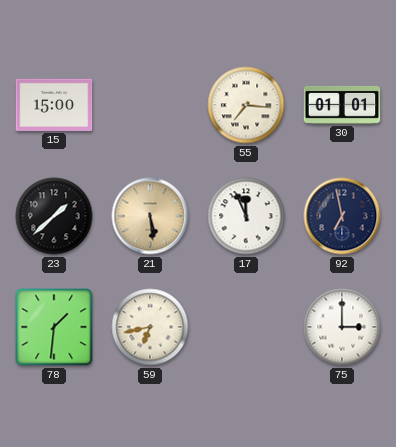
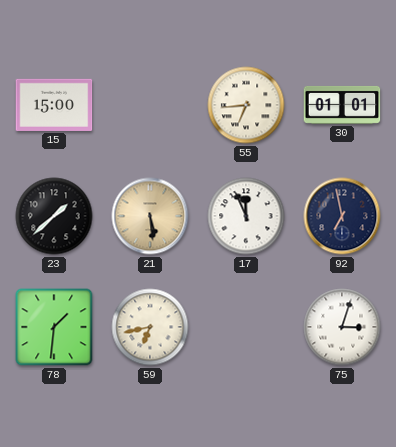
55: 7:16 -> 6:44
75: 3:00 -> 3:03
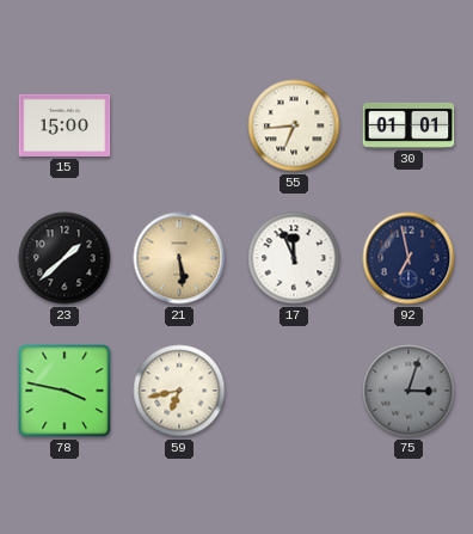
78: 1:31 -> 3:47
75 dial: white -> grey
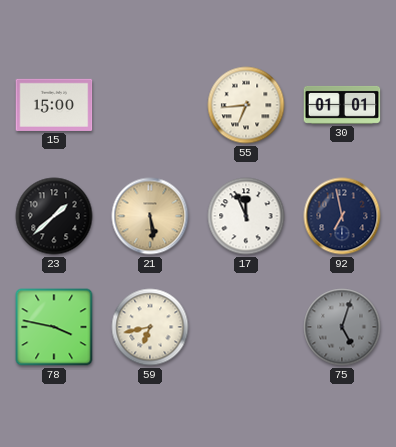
75: 3:03 -> 5:03
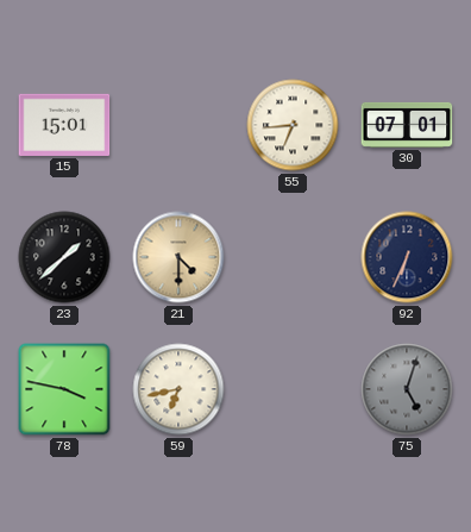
15: 15:00 -> 15:01
30: 01:01 -> 07:01
21: 5:29 -> 4:30
17: 11:56 -> none
92: 6:58 -> 6:34
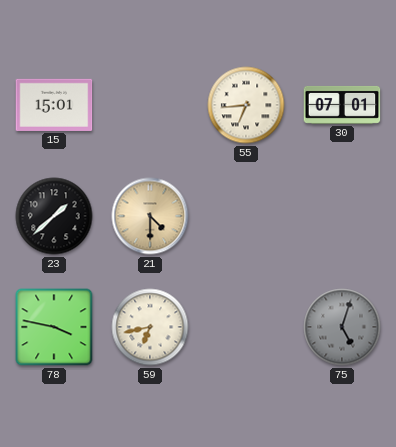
92: 6:34 -> none
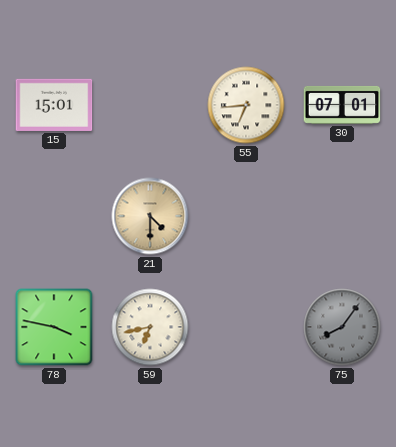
23: 1:38 -> none
75: 5:03 -> 8:06
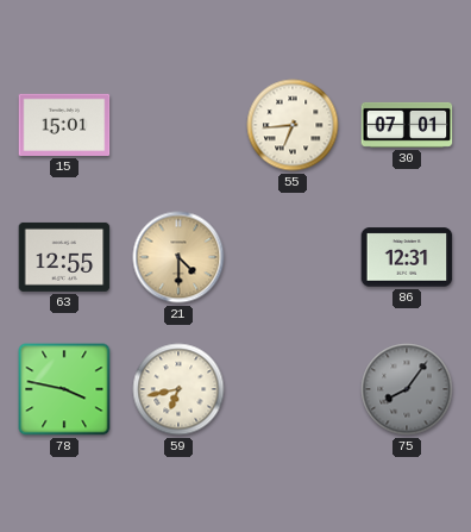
63: none -> 12:55
86: none -> 12:31
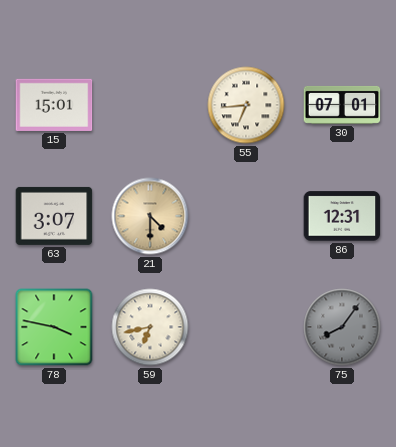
63: 12:55 -> 3:07
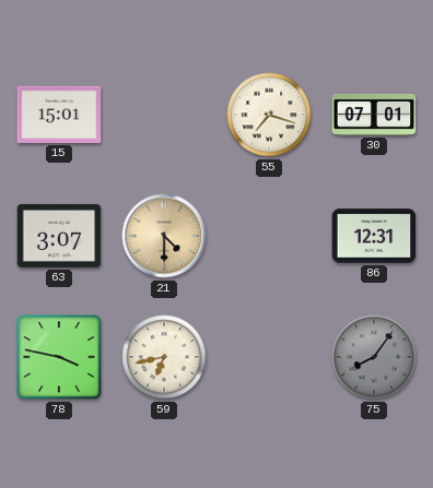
55: 6:44 -> 7:18
